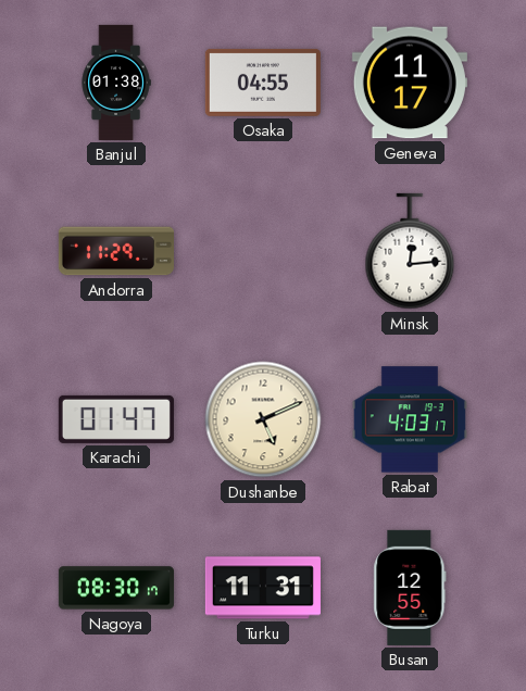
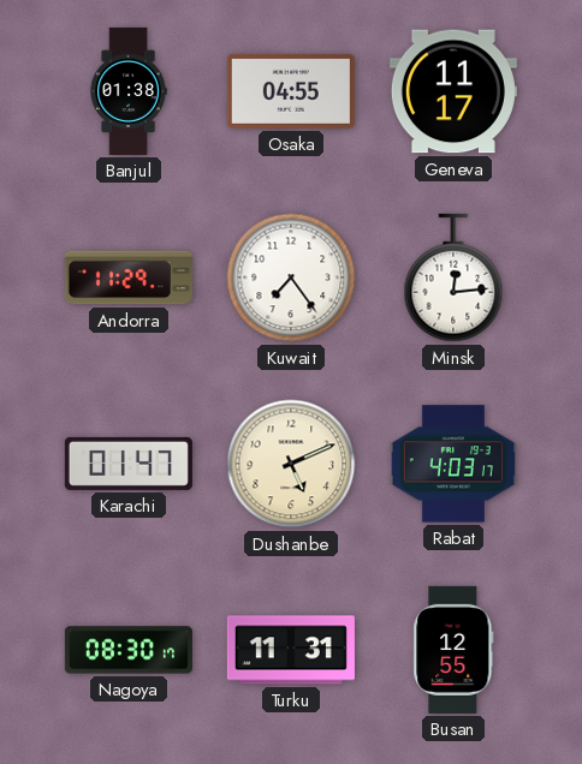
Kuwait: none -> 7:24
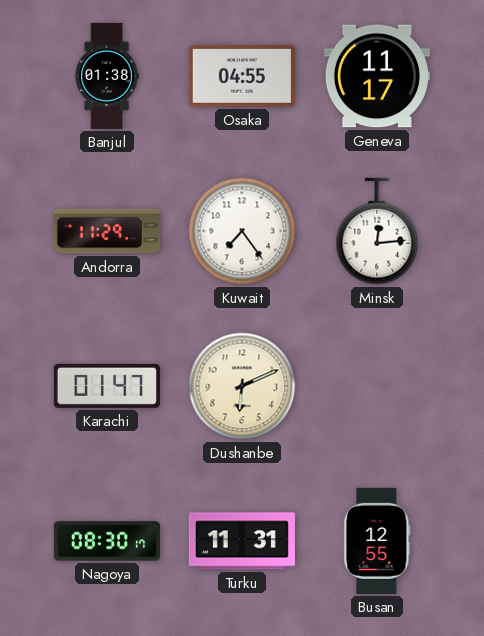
Dushanbe: 5:11 -> 6:11
Rabat: 4:03 -> none
